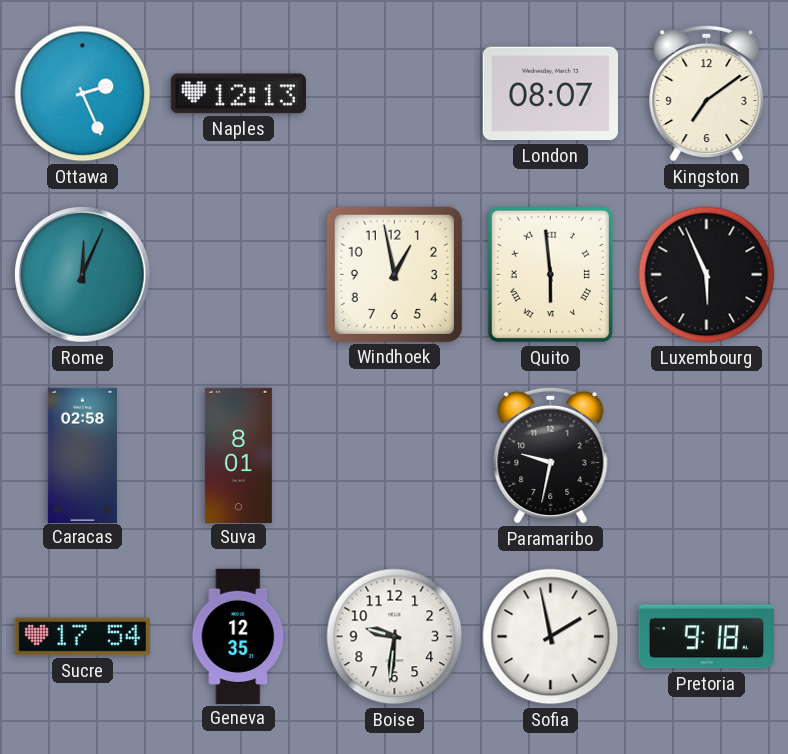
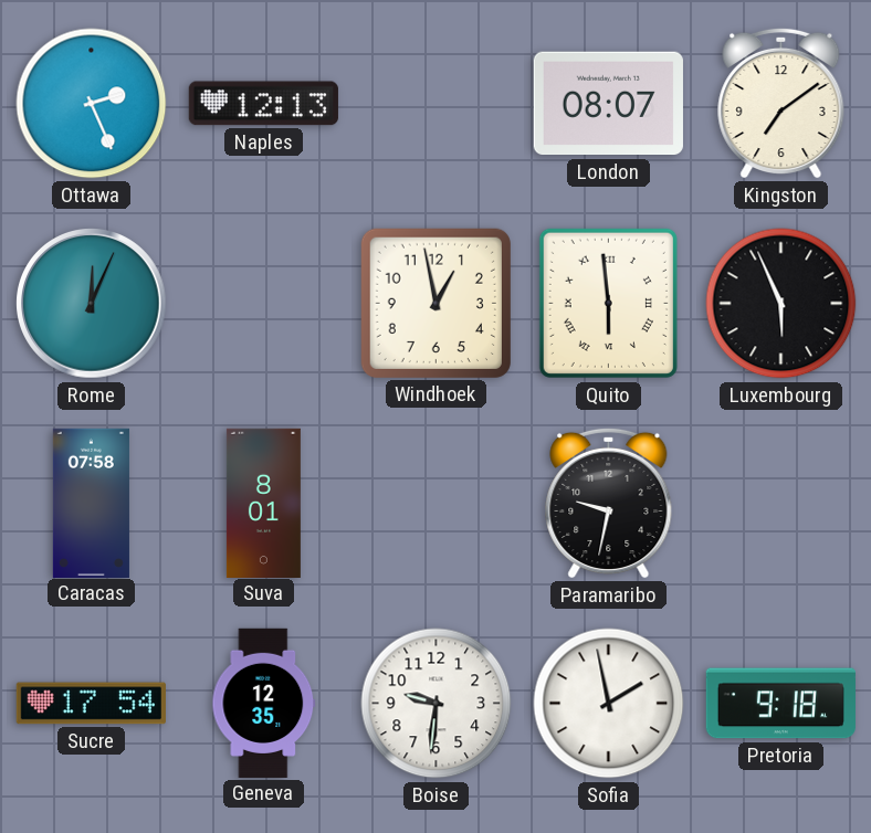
Caracas: 02:58 -> 07:58
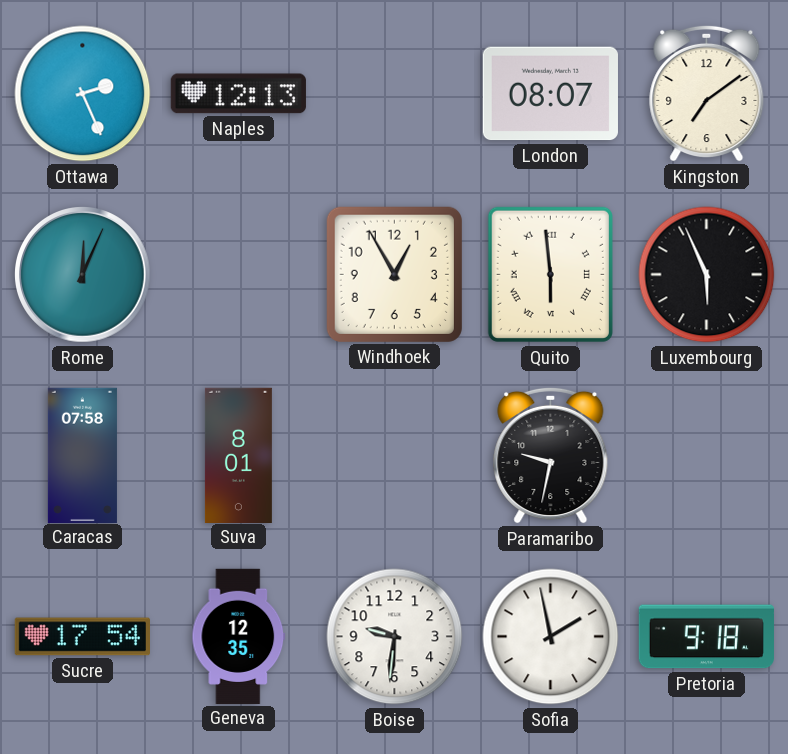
Windhoek: 12:58 -> 12:55
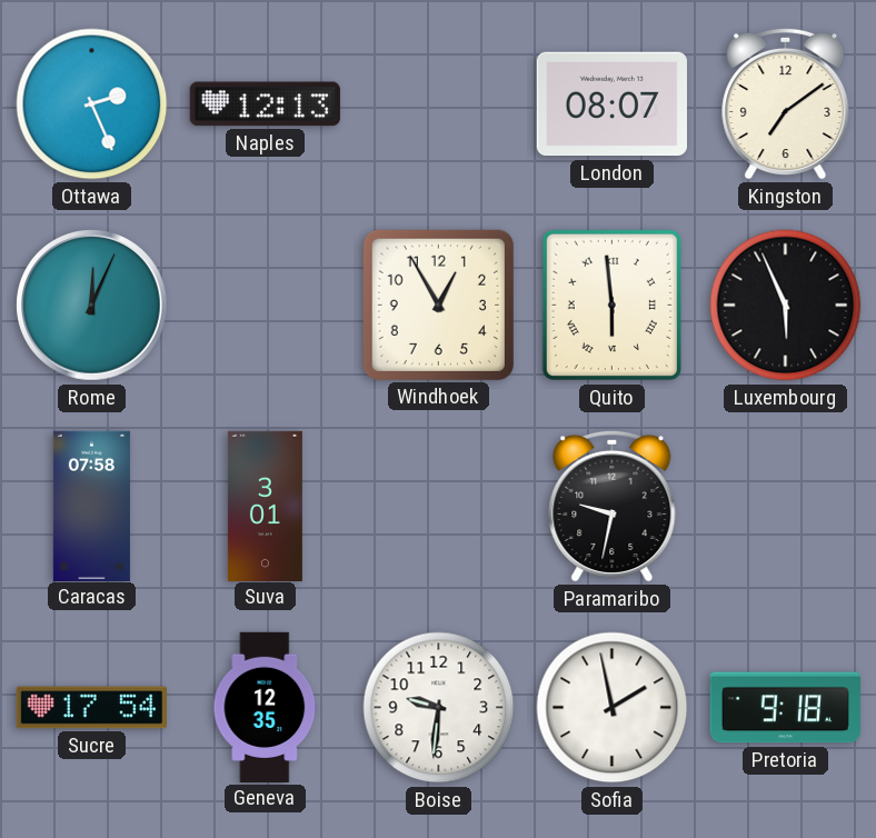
Suva: 8:01 -> 3:01
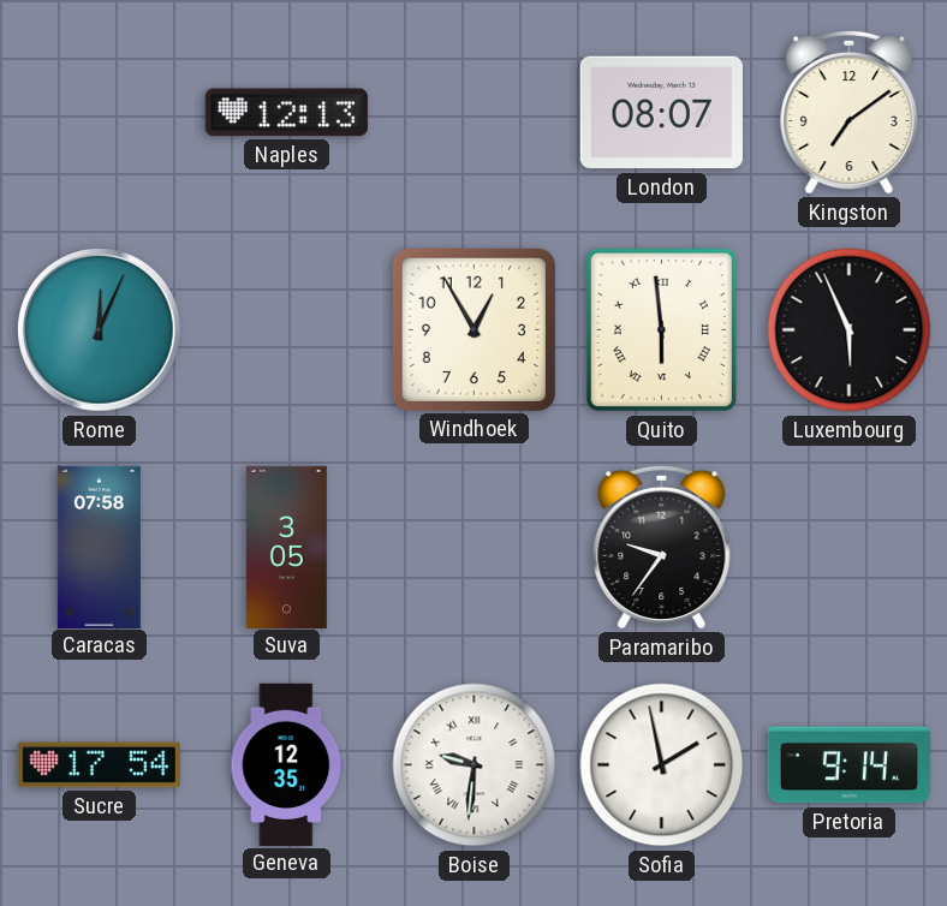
Ottawa: 2:26 -> none
Suva: 3:01 -> 3:05
Paramaribo: 9:32 -> 9:36
Boise numerals: Arabic -> Roman
Pretoria: 9:18 -> 9:14
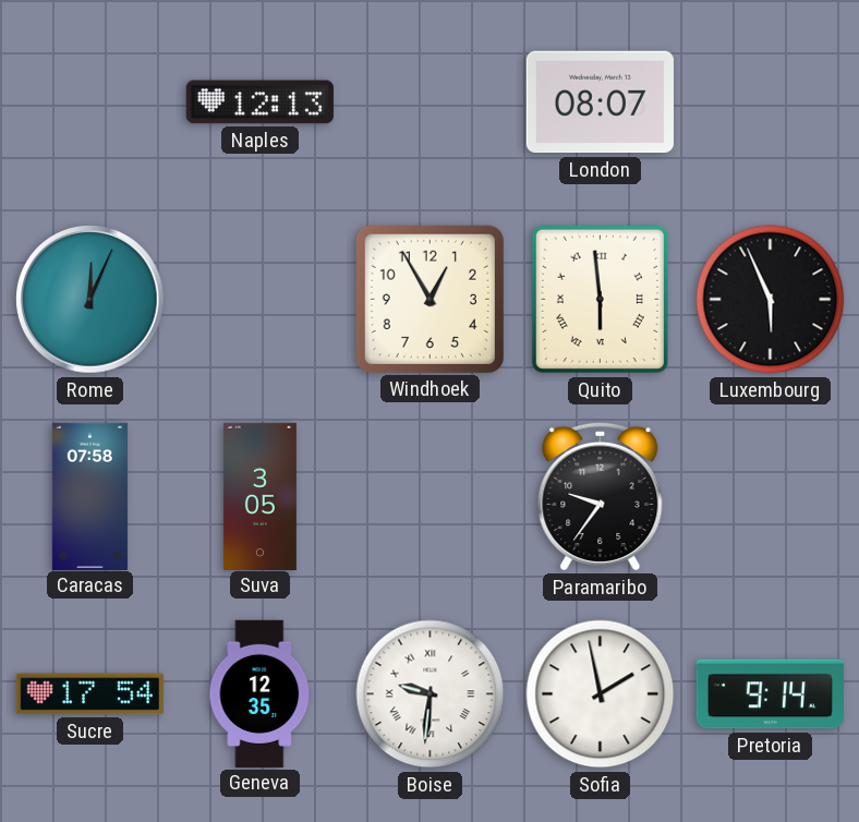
Kingston: 7:09 -> none
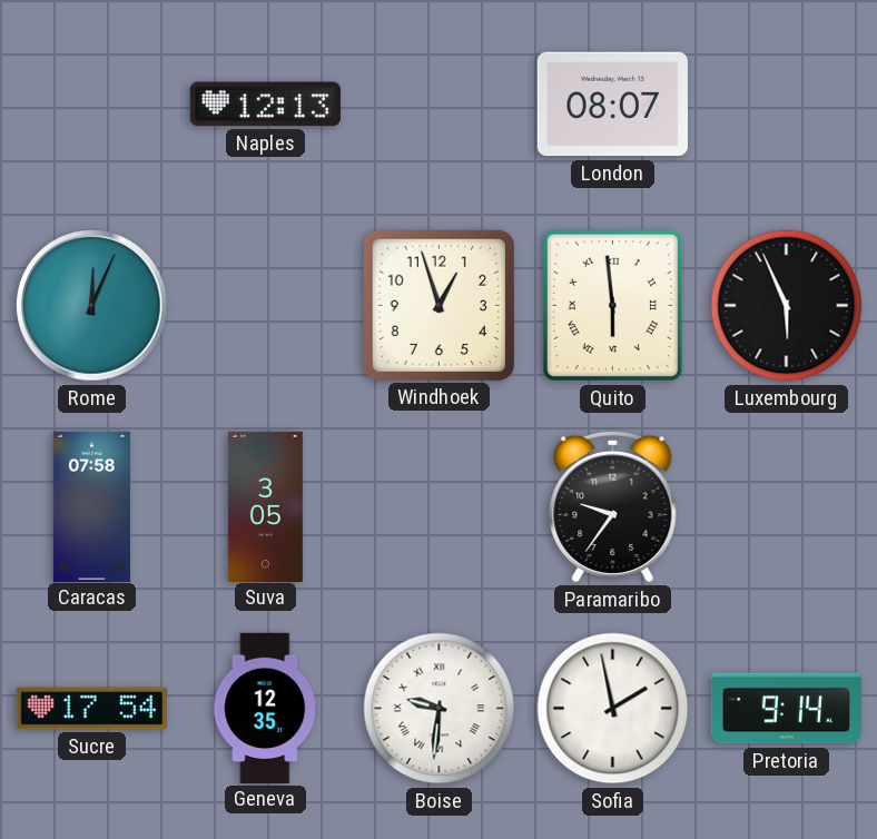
Windhoek: 12:55 -> 12:57
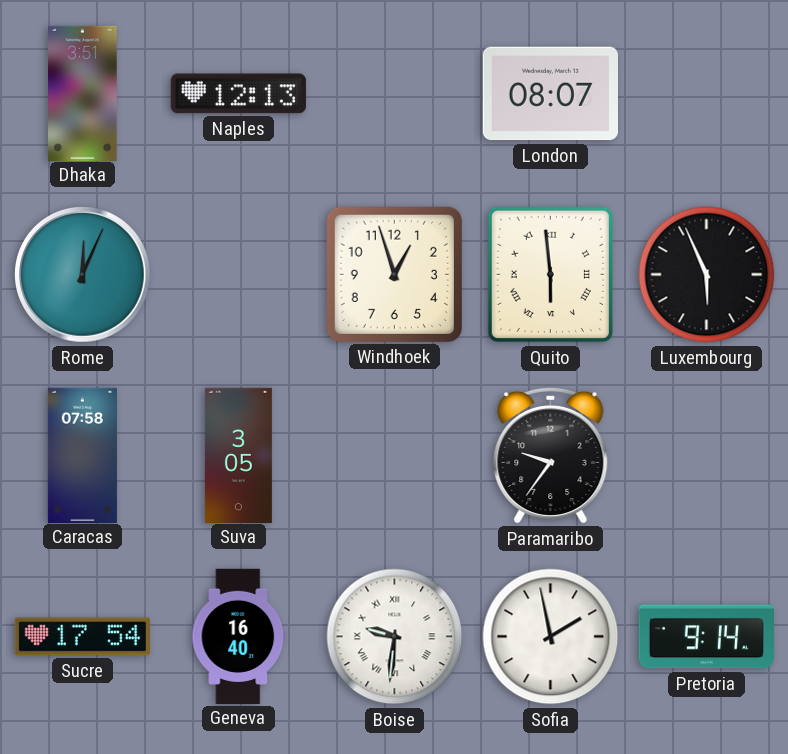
Dhaka: none -> 3:51
Geneva: 12:35 -> 16:40
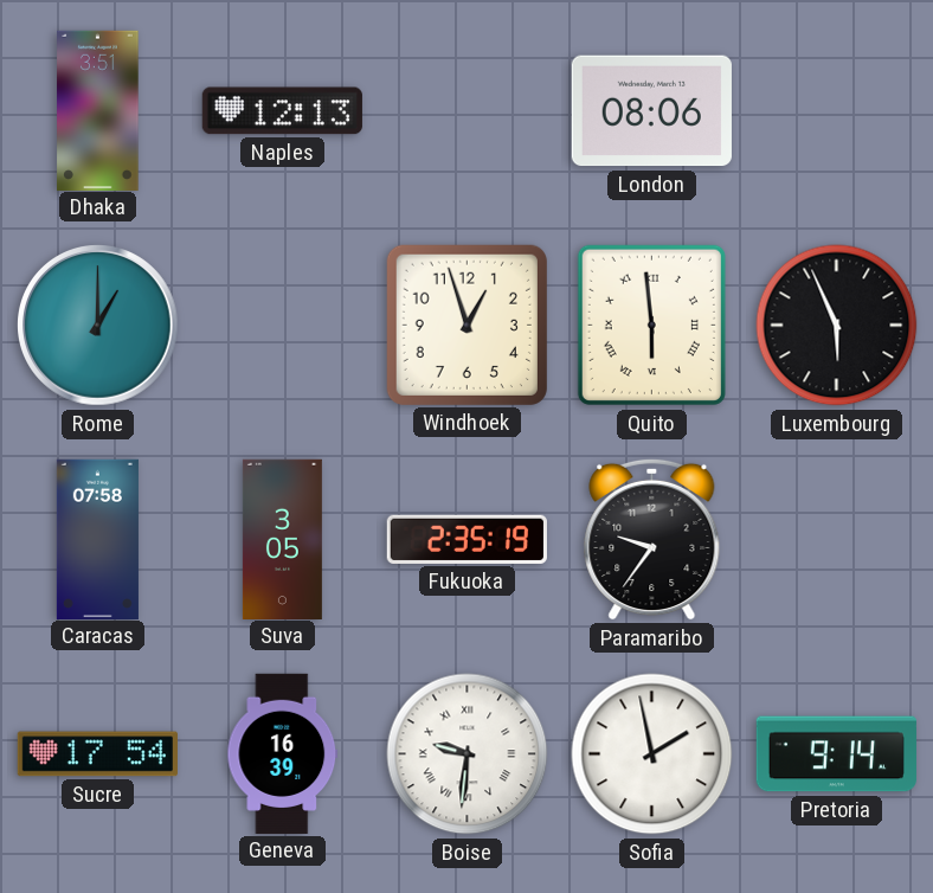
London: 08:07 -> 08:06
Rome: 12:04 -> 1:00
Fukuoka: none -> 2:35
Geneva: 16:40 -> 16:39
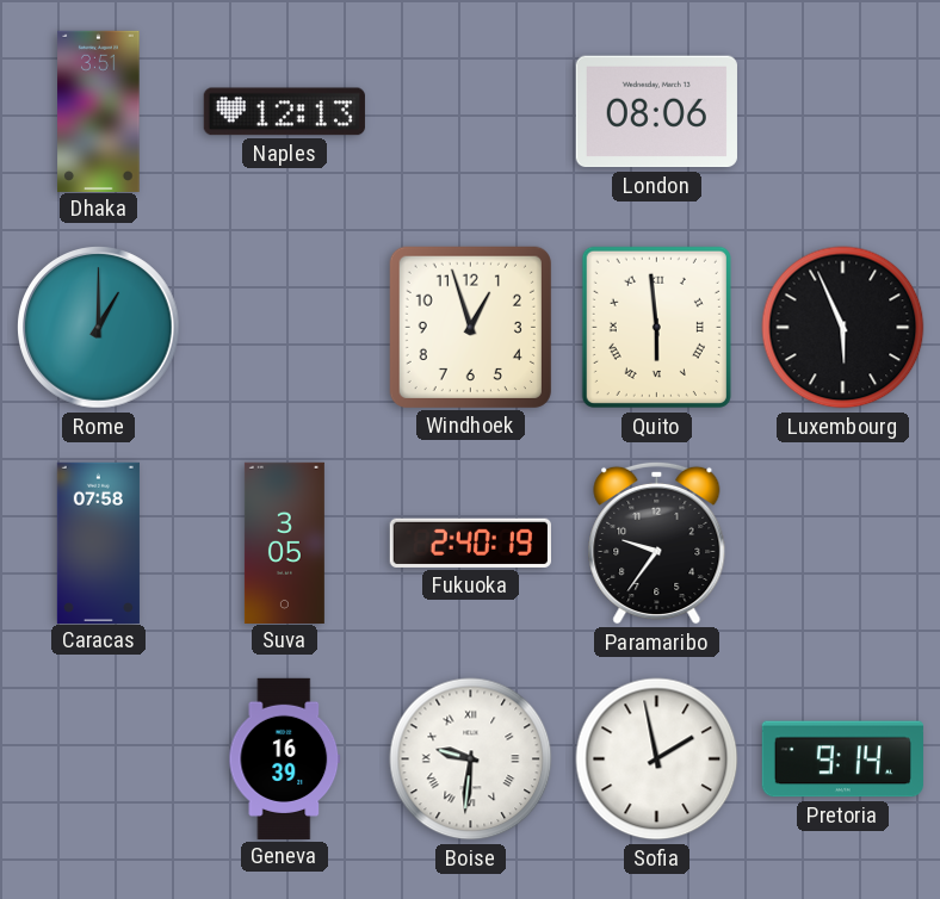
Fukuoka: 2:35 -> 2:40
Sucre: 17:54 -> none
